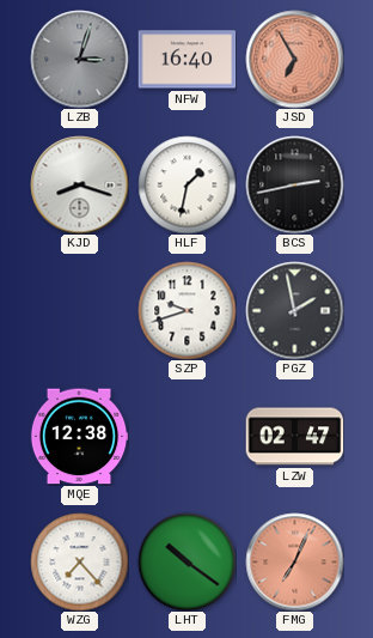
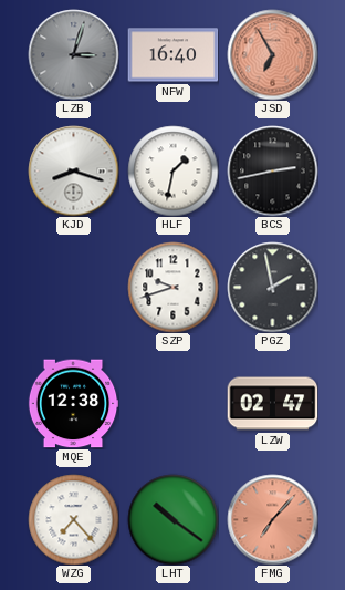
FMG: 7:04 -> 7:07
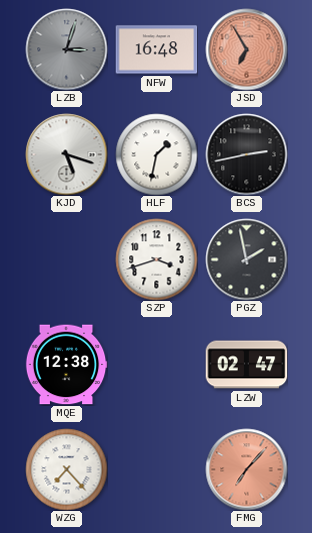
NFW: 16:40 -> 16:48
KJD: 8:18 -> 5:18
SZP: 9:42 -> 3:42
LHT: 10:21 -> none
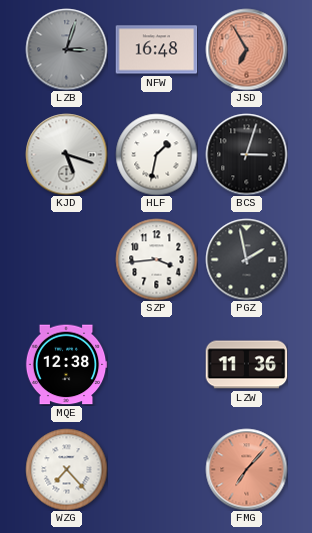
BCS: 2:43 -> 3:03
SZP: 3:42 -> 3:44
LZW: 02:47 -> 11:36
